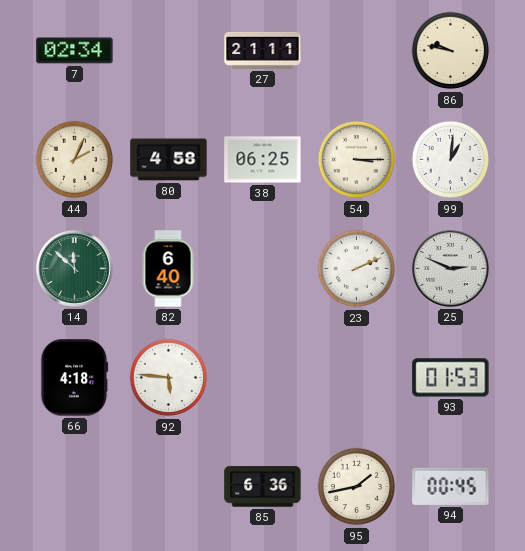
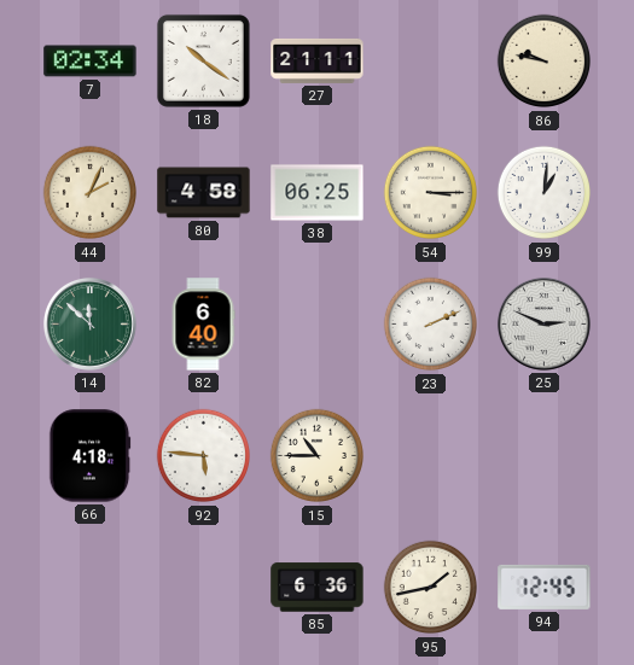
18: none -> 10:21
15: none -> 10:45
93: 01:53 -> none
94: 00:45 -> 12:45
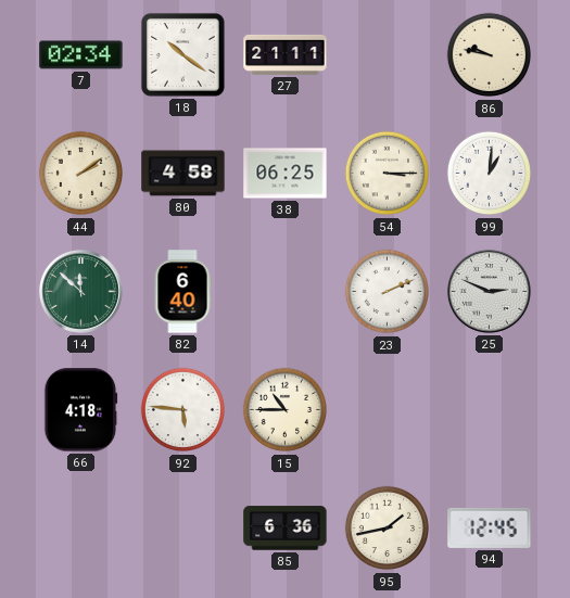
44: 2:04 -> 2:09
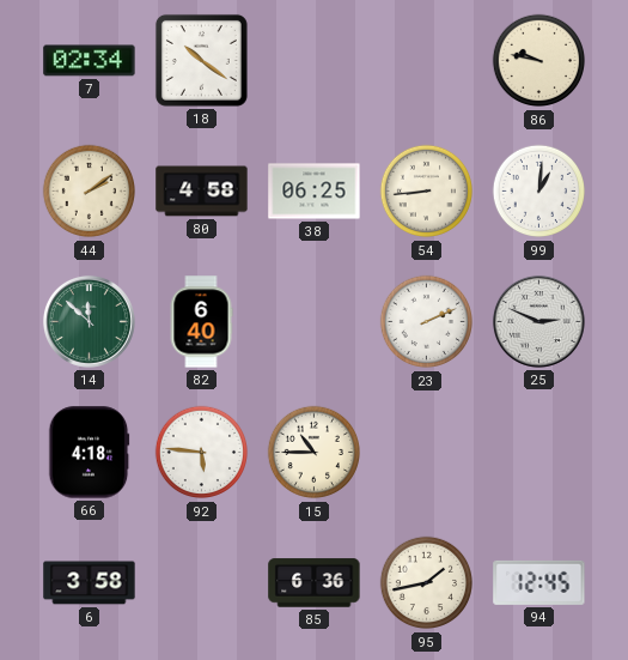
27: 21:11 -> none
54: 3:15 -> 8:44
6: none -> 3:58
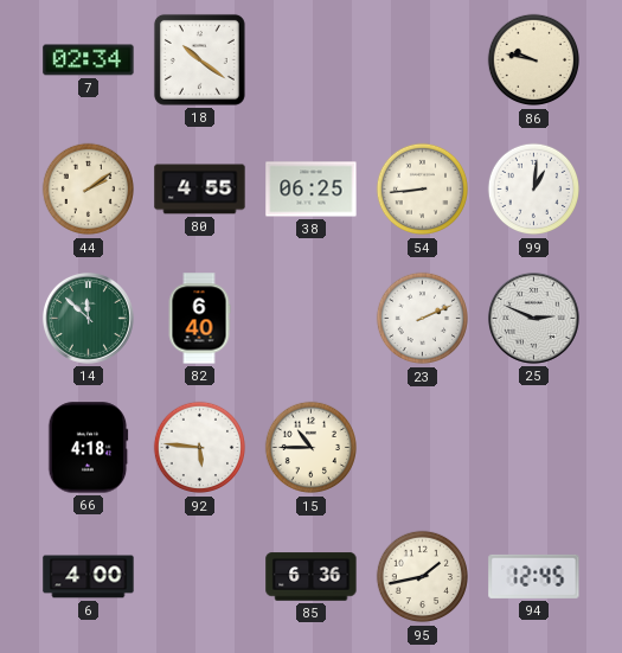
80: 4:58 -> 4:55
6: 3:58 -> 4:00
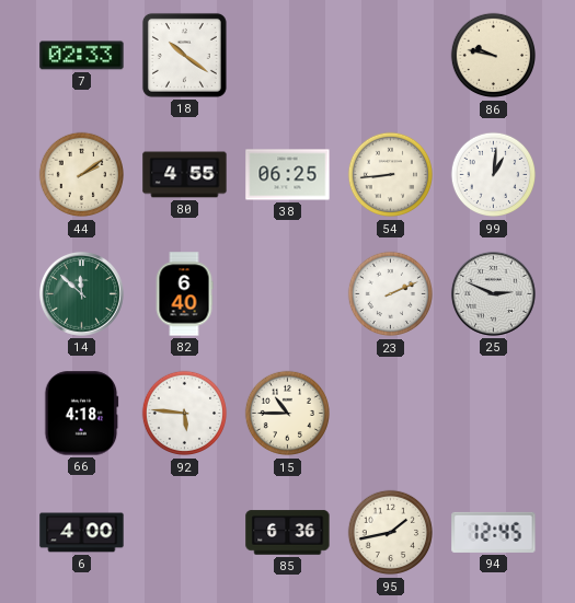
7: 02:34 -> 02:33
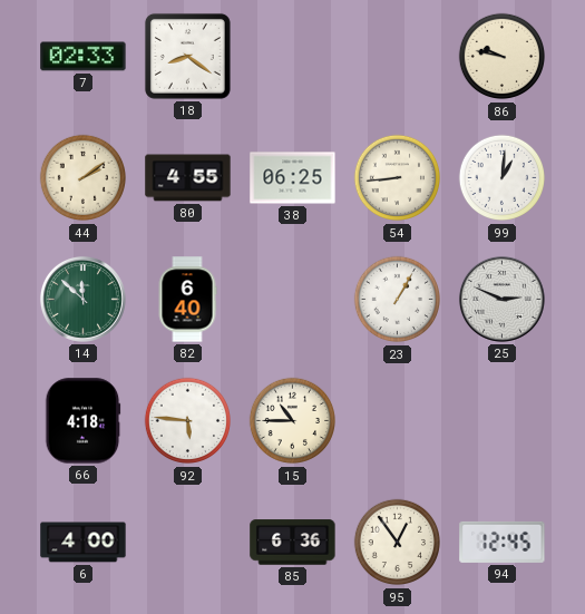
18: 10:21 -> 8:21
23: 2:11 -> 1:05
95: 1:43 -> 12:54
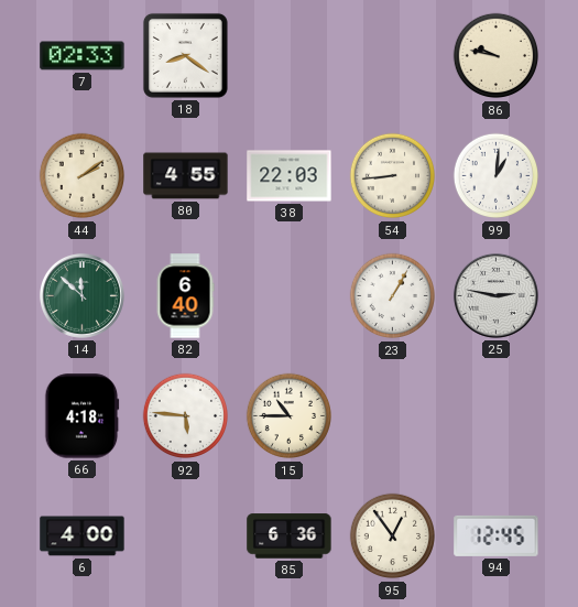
38: 06:25 -> 22:03
25: 2:49 -> 2:47
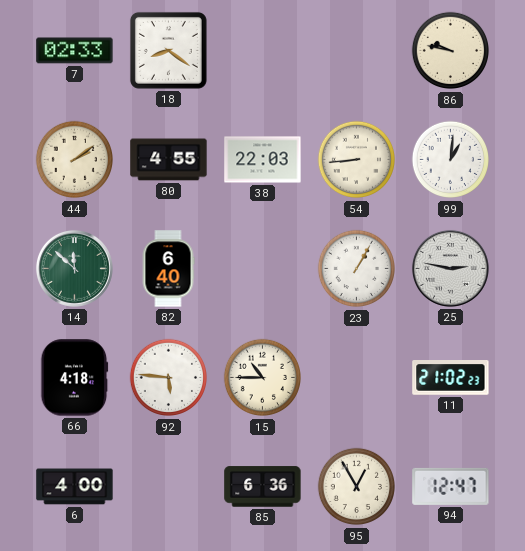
11: none -> 21:02
95: 12:54 -> 12:55
94: 12:45 -> 12:47
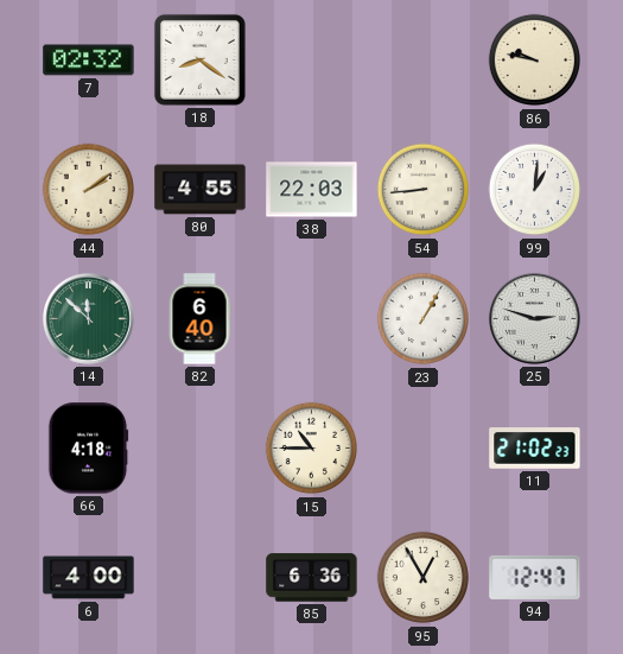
7: 02:33 -> 02:32
25: 2:47 -> 2:48
92: 5:46 -> none
